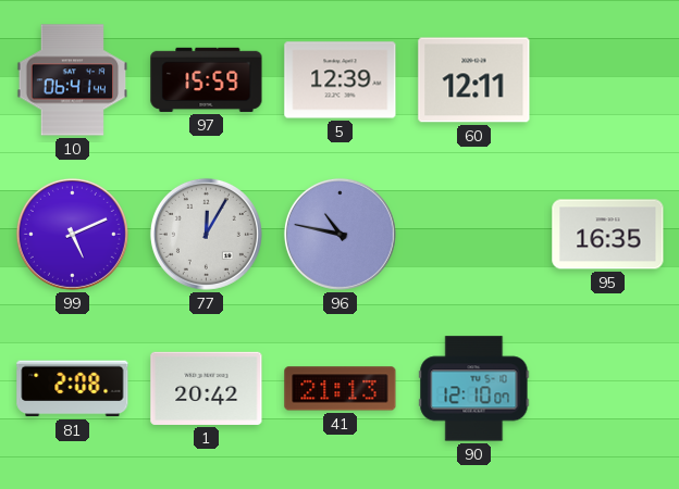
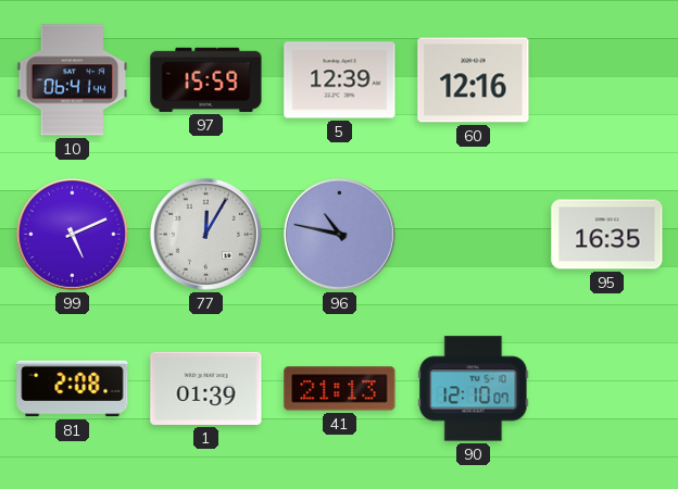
60: 12:11 -> 12:16
1: 20:42 -> 01:39
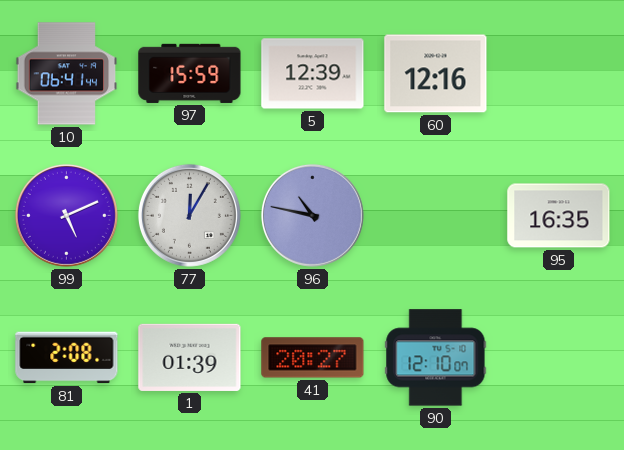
41: 21:13 -> 20:27
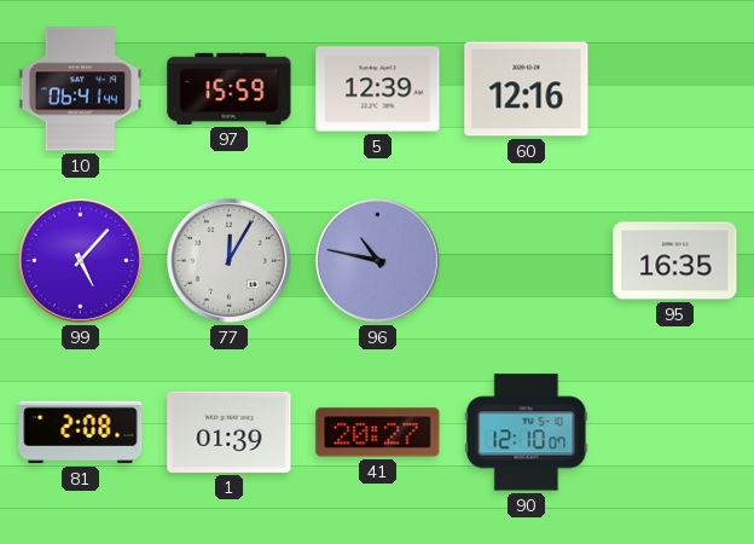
99: 5:11 -> 5:07
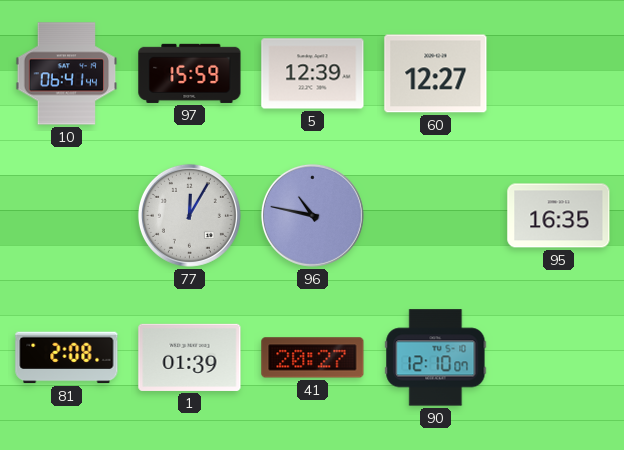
60: 12:16 -> 12:27
99: 5:07 -> none
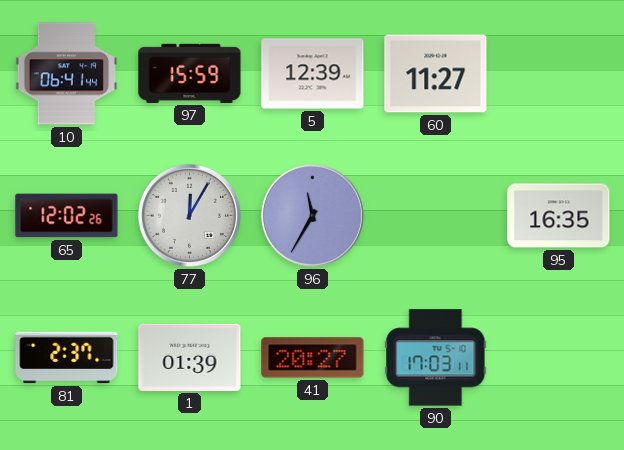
60: 12:27 -> 11:27
65: none -> 12:02
96: 10:47 -> 11:35
81: 2:08 -> 2:37
90: 12:10 -> 17:03
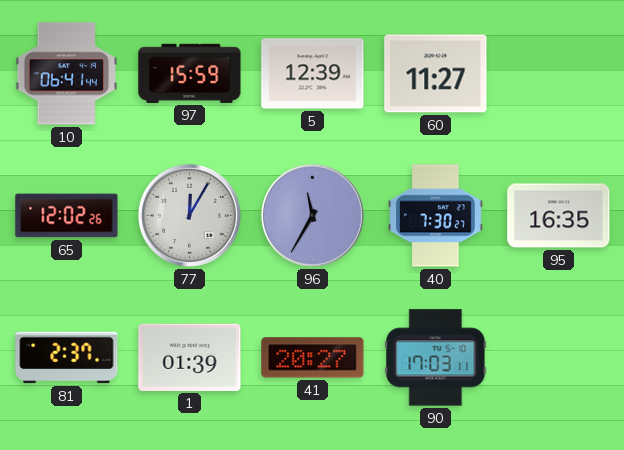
40: none -> 7:30
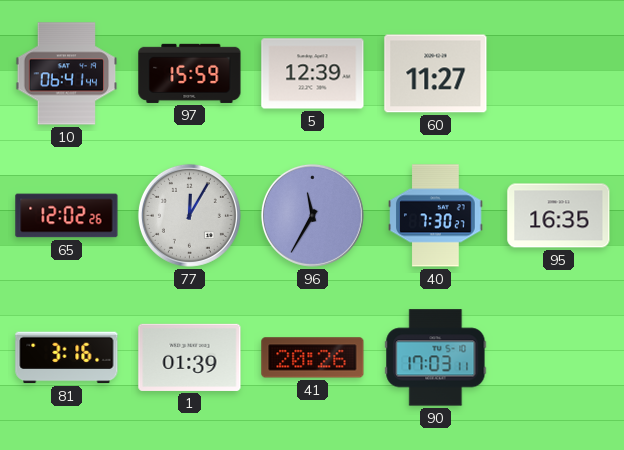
81: 2:37 -> 3:16
41: 20:27 -> 20:26
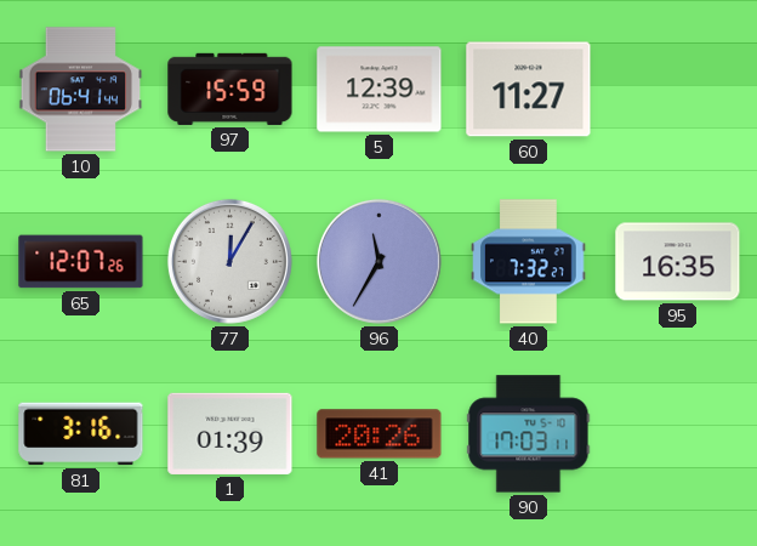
65: 12:02 -> 12:07
40: 7:30 -> 7:32
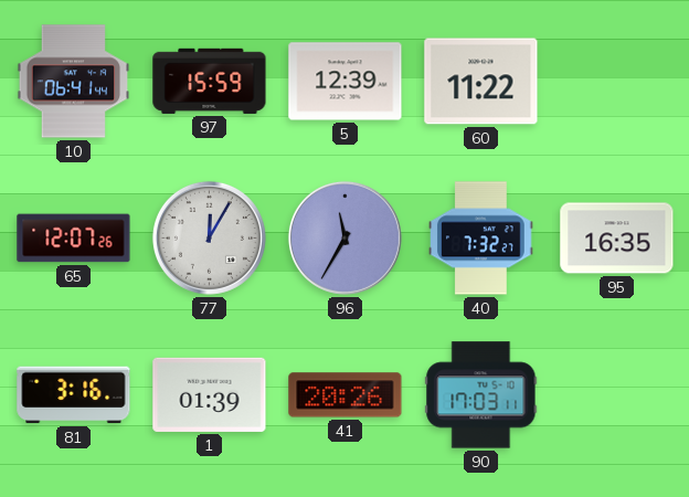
60: 11:27 -> 11:22
